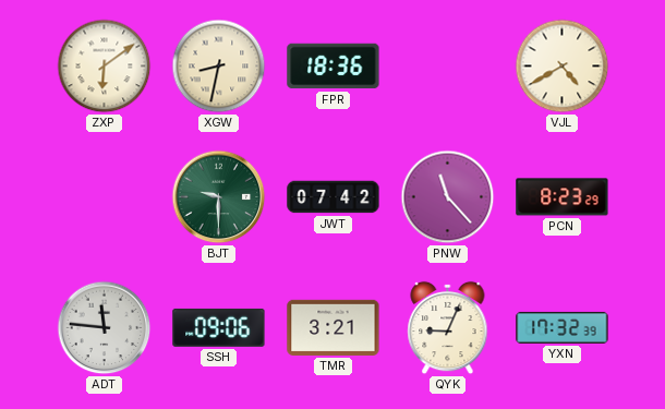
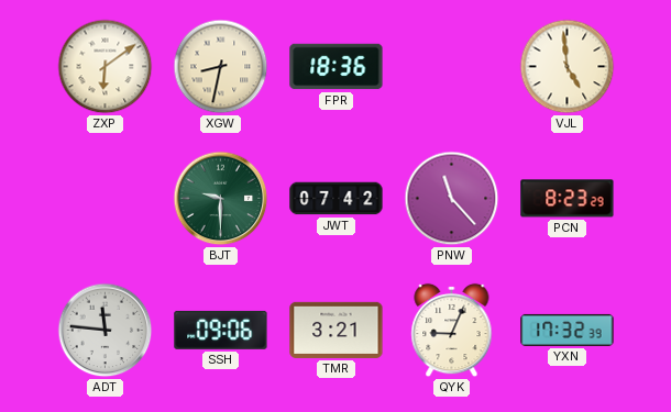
VJL: 4:40 -> 4:59
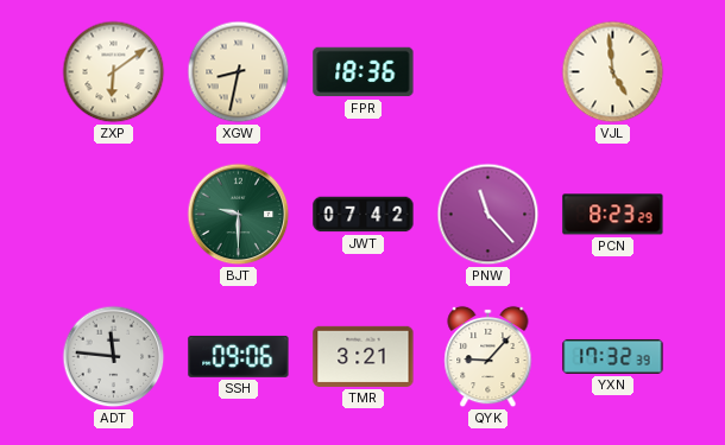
QYK: 9:04 -> 9:07
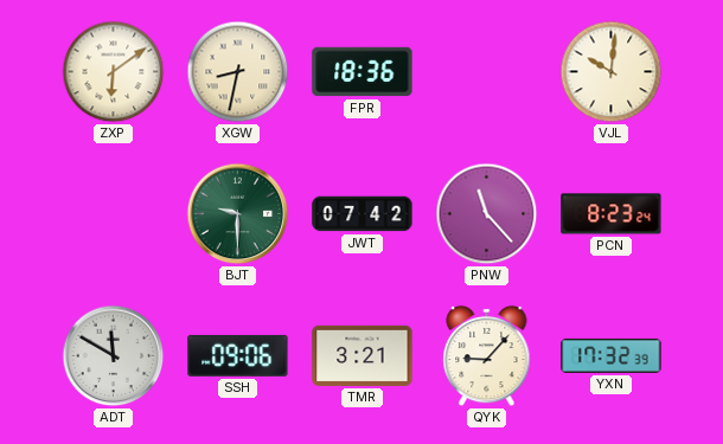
VJL: 4:59 -> 10:01
PCN: 8:23:29 -> 8:23:24
ADT: 11:46 -> 11:50
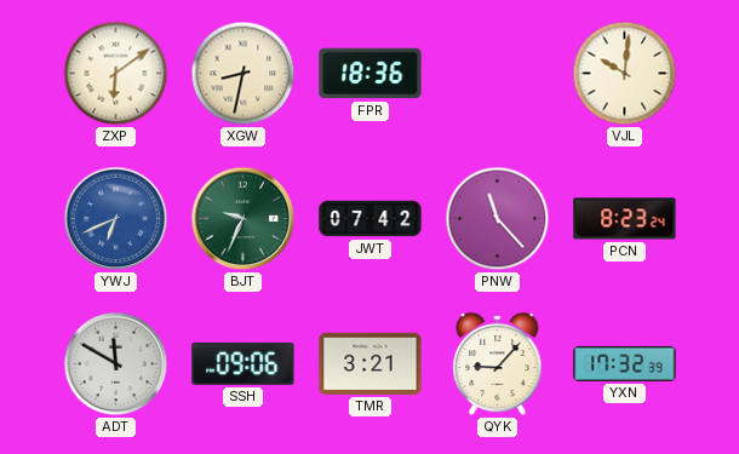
YWJ: none -> 6:41
BJT: 9:30 -> 9:34
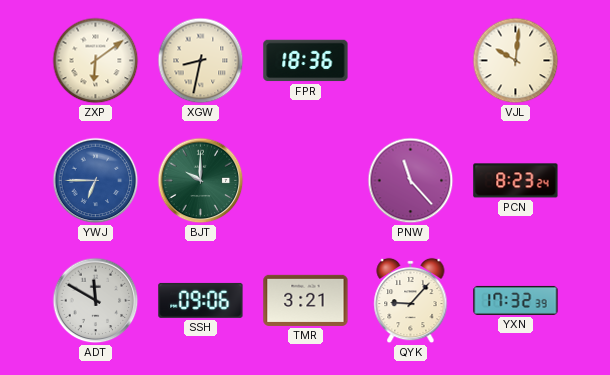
YWJ: 6:41 -> 6:45
BJT: 9:34 -> 10:00
JWT: 07:42 -> none
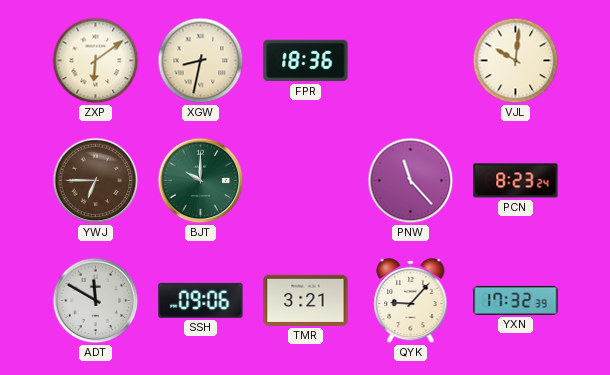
YWJ dial: blue -> brown
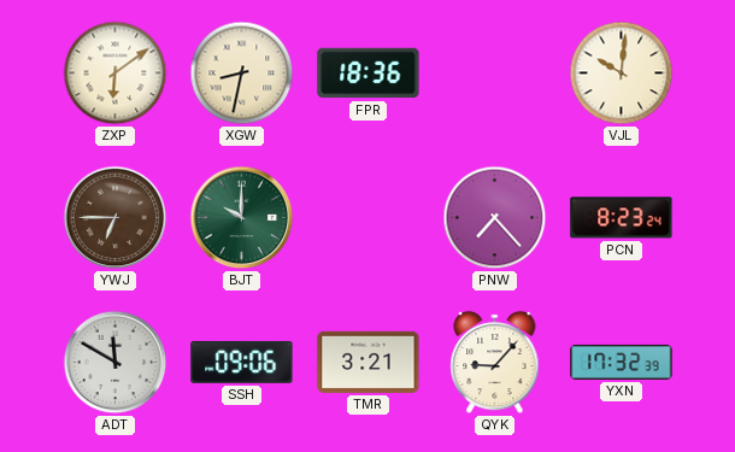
PNW: 11:23 -> 7:23
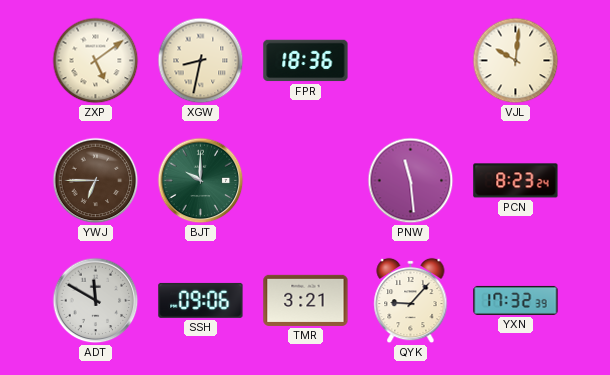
ZXP: 6:09 -> 5:09
PNW: 7:23 -> 11:29
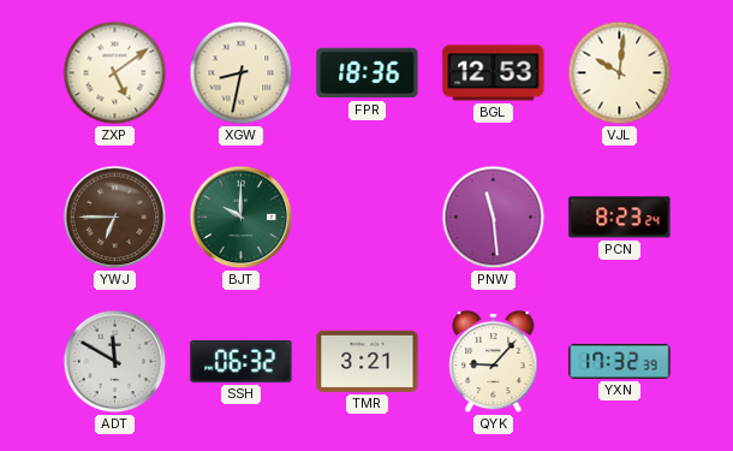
BGL: none -> 12:53
SSH: 09:06 -> 06:32
